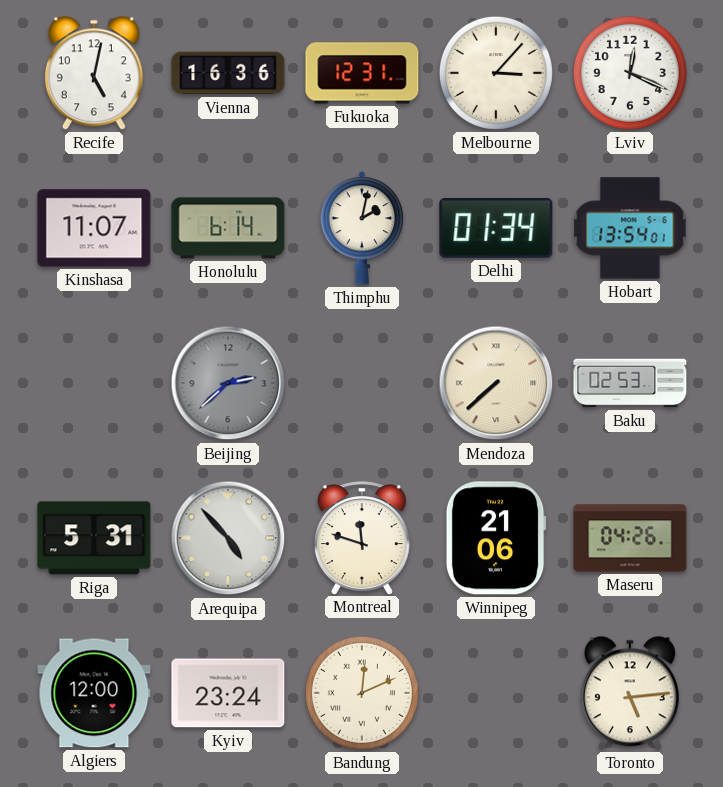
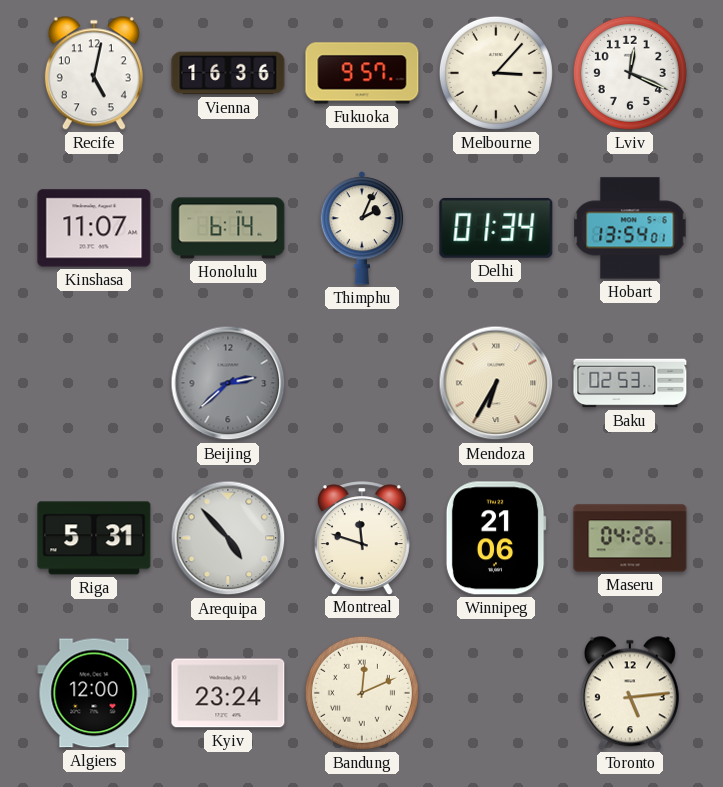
Fukuoka: 12:31 -> 9:57
Thimphu: 2:02 -> 2:04
Mendoza: 7:38 -> 6:35
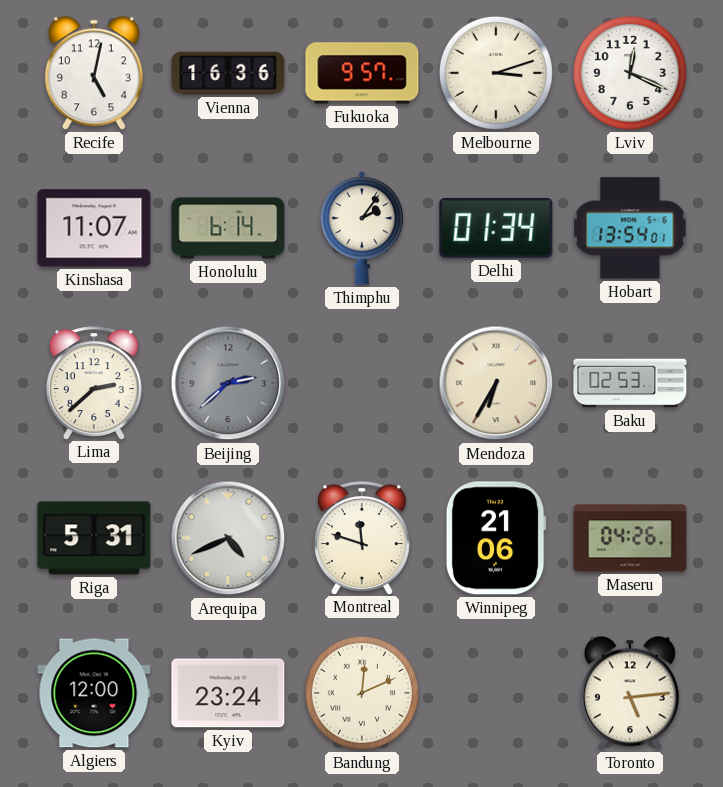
Melbourne: 3:07 -> 3:12
Thimphu: 2:04 -> 2:06
Lima: none -> 2:38
Arequipa: 4:53 -> 4:41
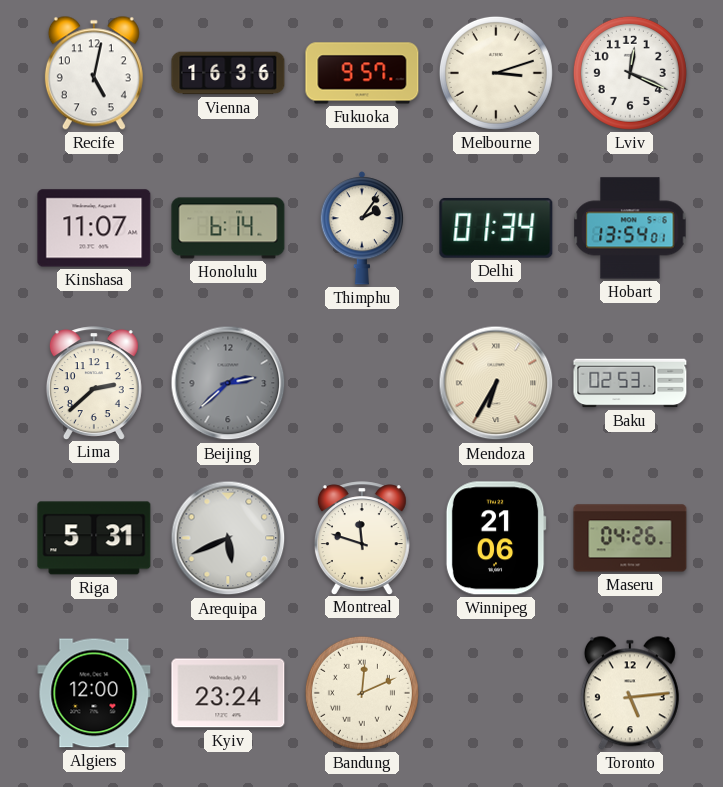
Arequipa: 4:41 -> 5:41
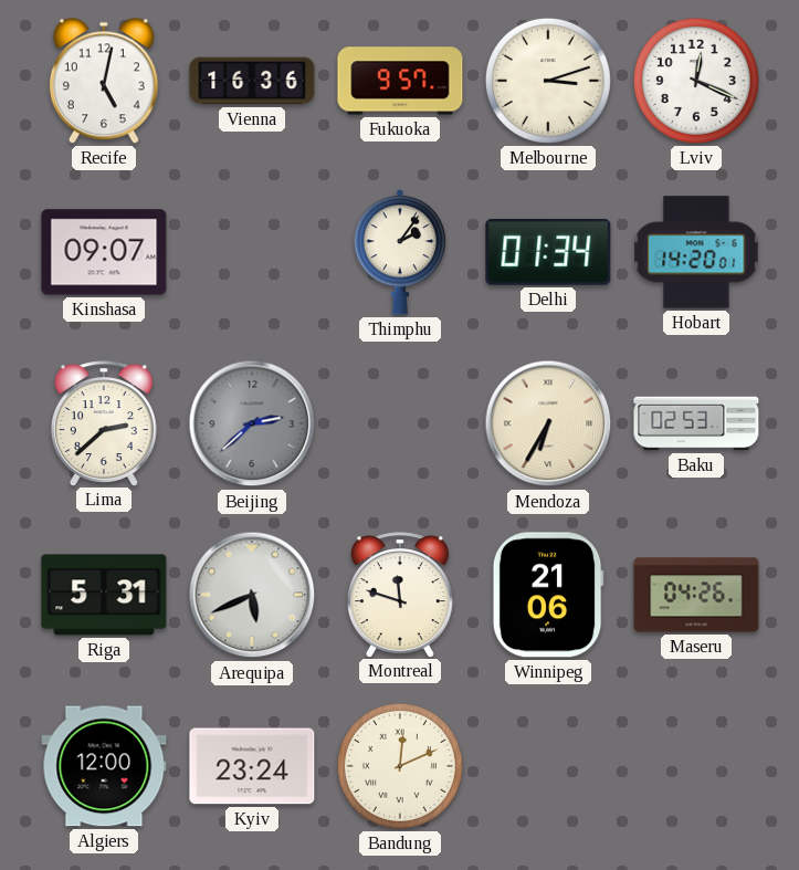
Kinshasa: 11:07 -> 09:07
Honolulu: 6:14 -> none
Hobart: 13:54 -> 14:20
Toronto: 5:14 -> none
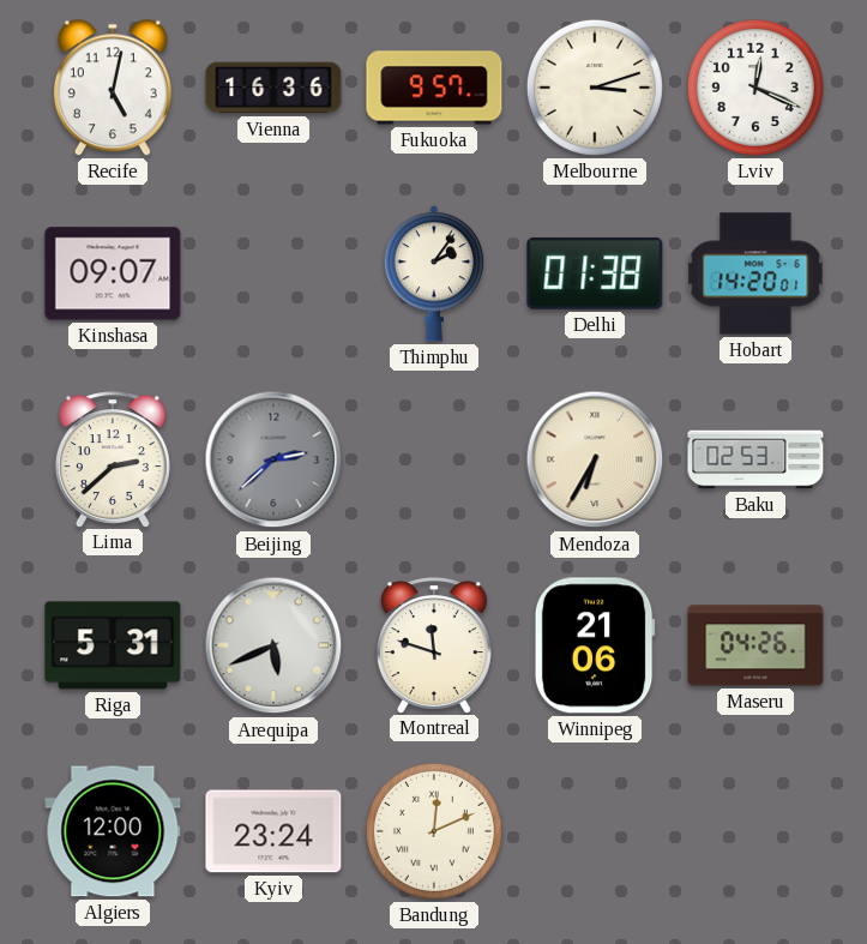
Delhi: 01:34 -> 01:38
